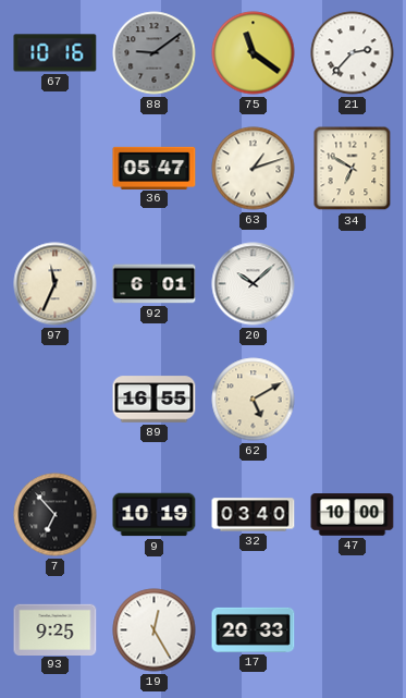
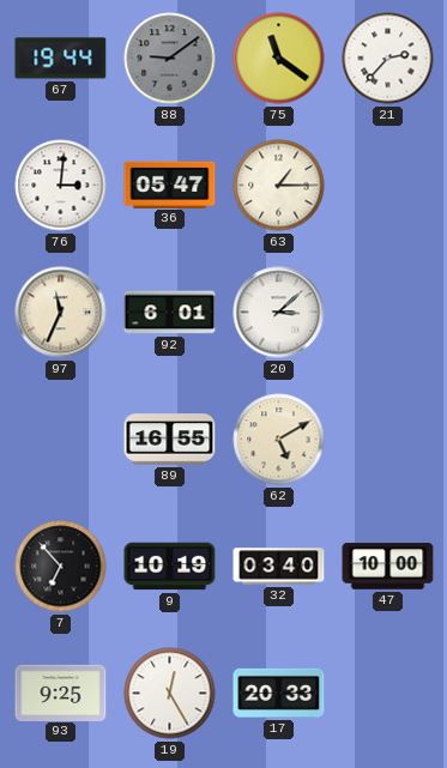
67: 10:16 -> 19:44
76: none -> 3:01
63: 1:12 -> 1:15
34: 6:50 -> none
20: 10:08 -> 3:08
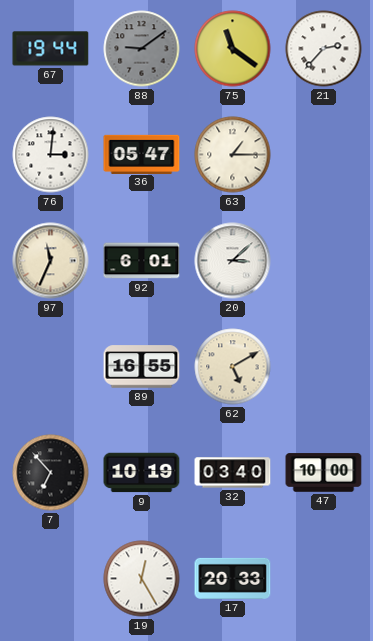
93: 9:25 -> none
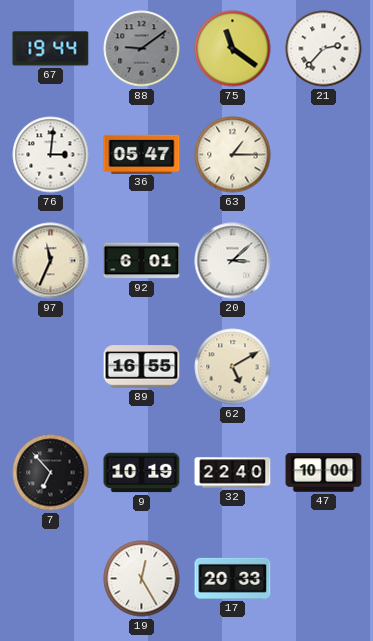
32: 03:40 -> 22:40
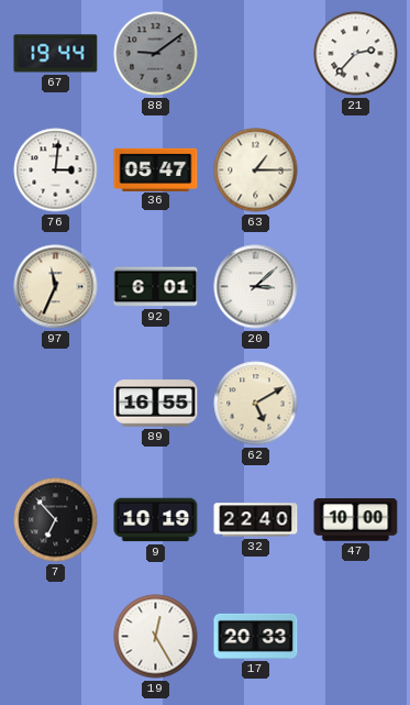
75: 11:21 -> none
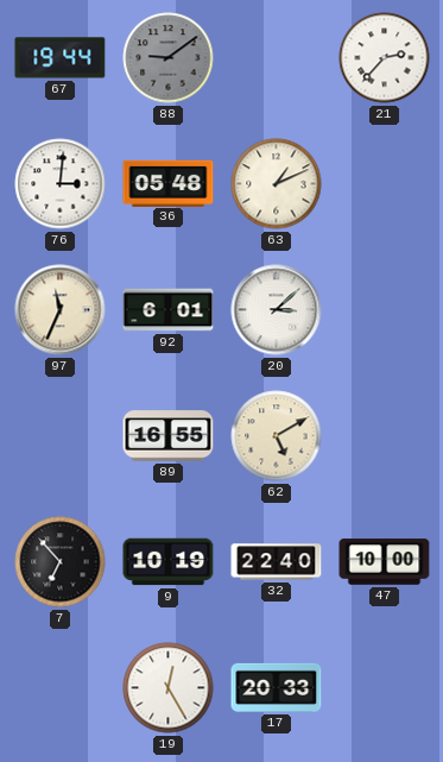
36: 05:47 -> 05:48
63: 1:15 -> 1:11
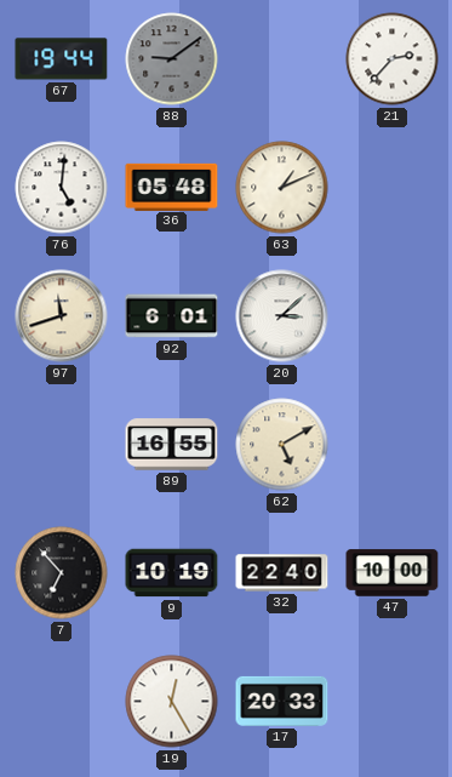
76: 3:01 -> 5:01
97: 11:34 -> 11:42
